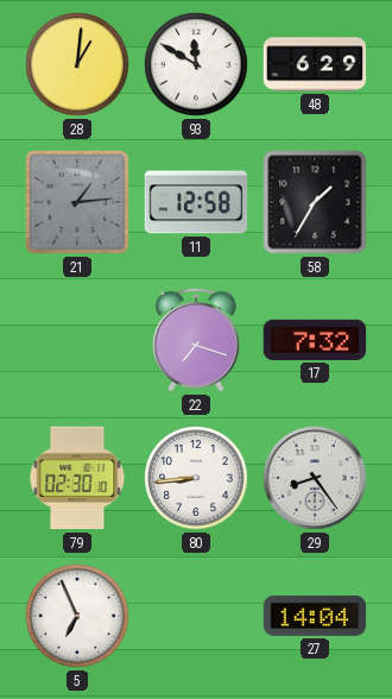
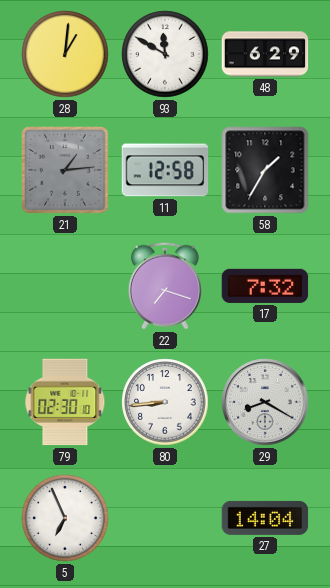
29: 8:24 -> 8:20
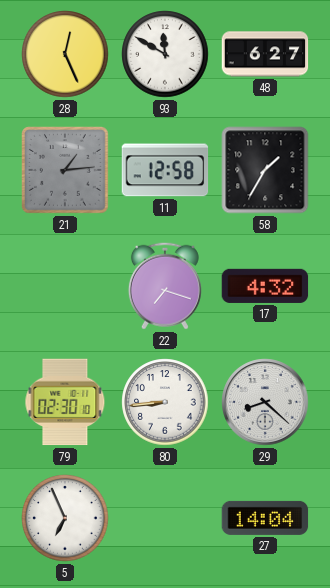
28: 1:01 -> 12:26
48: 6:29 -> 6:27
17: 7:32 -> 4:32
29: 8:20 -> 8:22
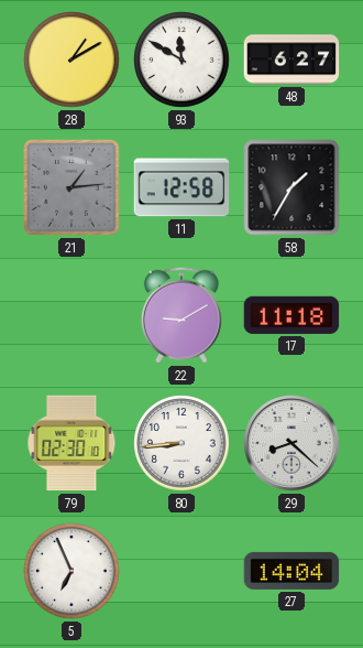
28: 12:26 -> 1:10
22: 7:18 -> 9:10
17: 4:32 -> 11:18
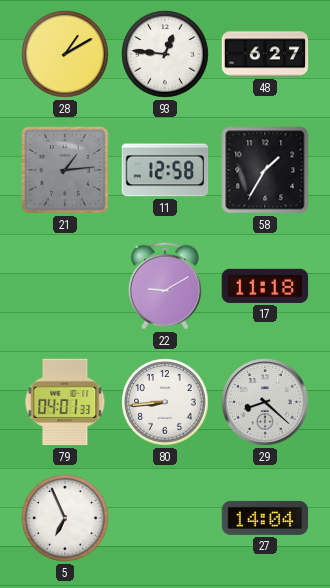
93: 11:50 -> 12:46
79: 02:30 -> 04:01
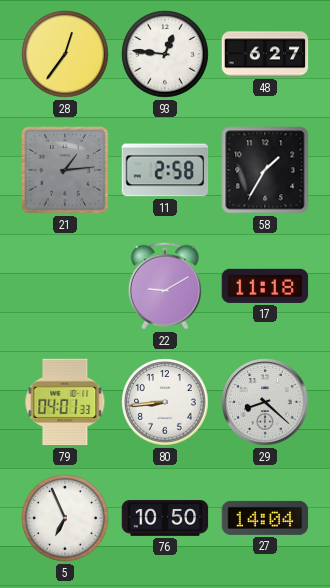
28: 1:10 -> 12:36
11: 12:58 -> 2:58
76: none -> 10:50
